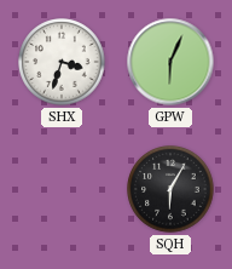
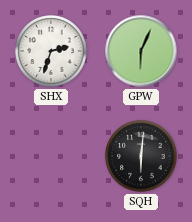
SHX: 3:33 -> 2:33
SQH: 6:05 -> 6:01
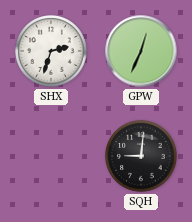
GPW: 6:04 -> 12:34
SQH: 6:01 -> 9:01
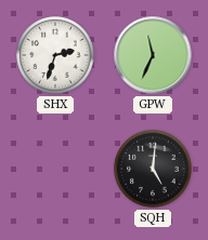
GPW: 12:34 -> 11:34
SQH: 9:01 -> 5:01
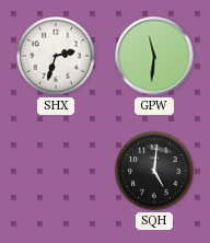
GPW: 11:34 -> 11:31
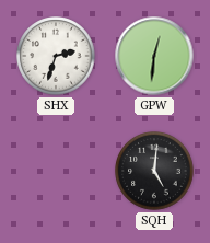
GPW: 11:31 -> 12:31
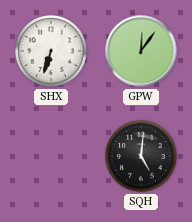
SHX: 2:33 -> 6:33
GPW: 12:31 -> 12:06
